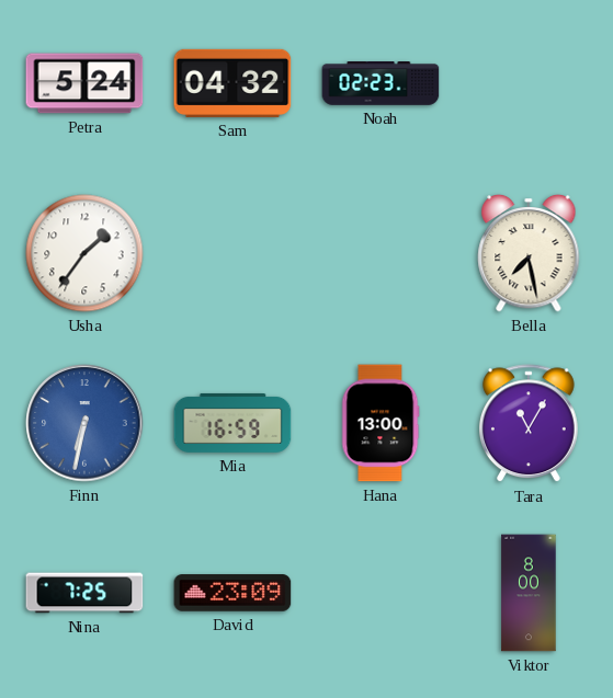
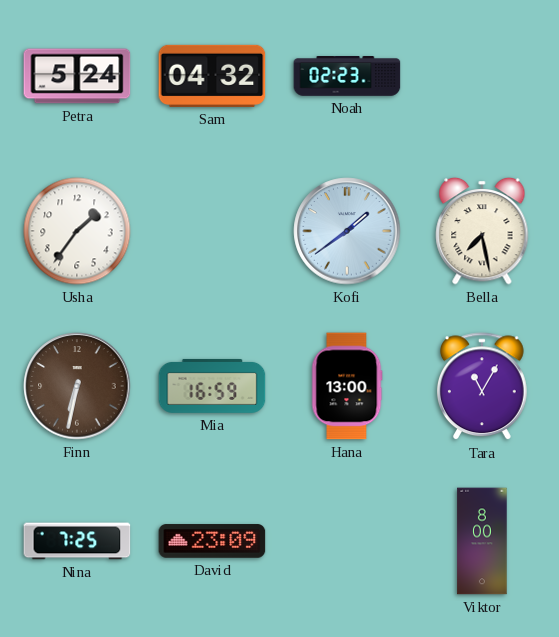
Kofi: none -> 1:39
Finn dial: blue -> brown
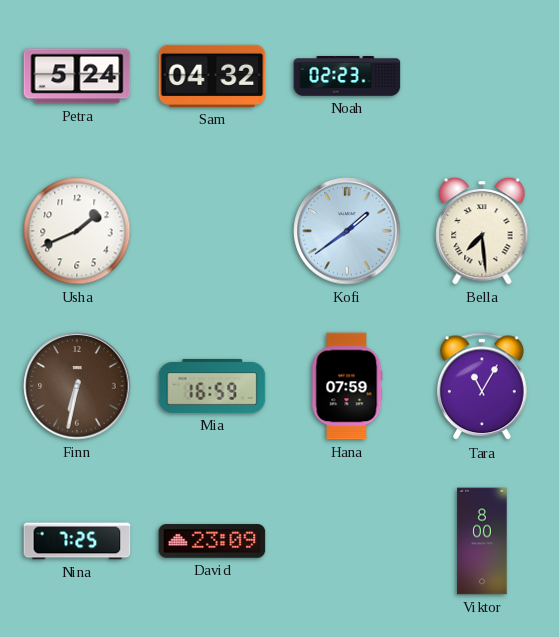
Usha: 1:36 -> 1:41
Bella: 7:28 -> 7:29
Hana: 13:00 -> 07:59
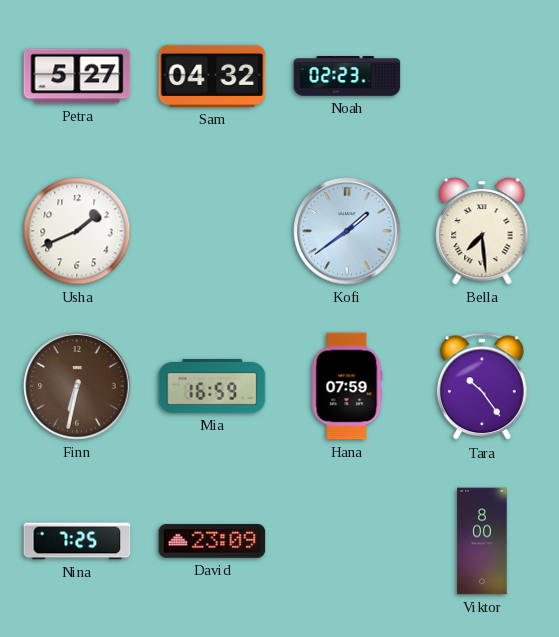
Petra: 5:24 -> 5:27
Tara: 11:05 -> 10:24
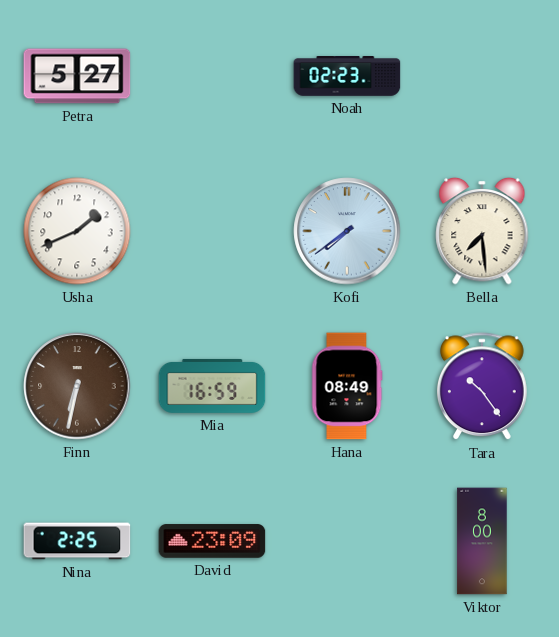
Sam: 04:32 -> none
Kofi: 1:39 -> 7:39
Hana: 07:59 -> 08:49
Nina: 7:25 -> 2:25
